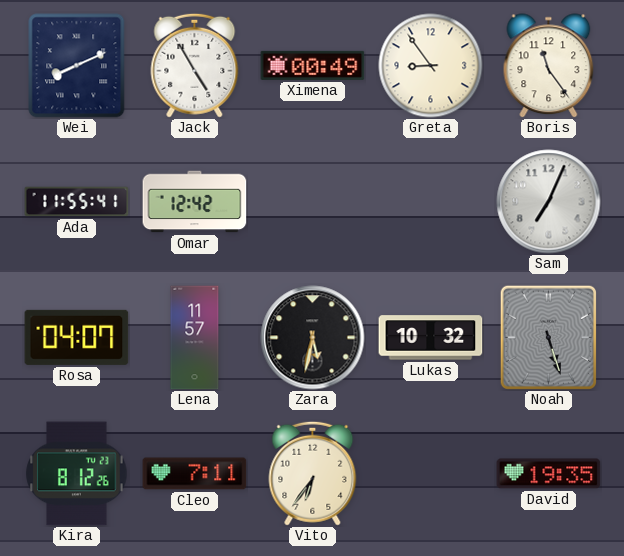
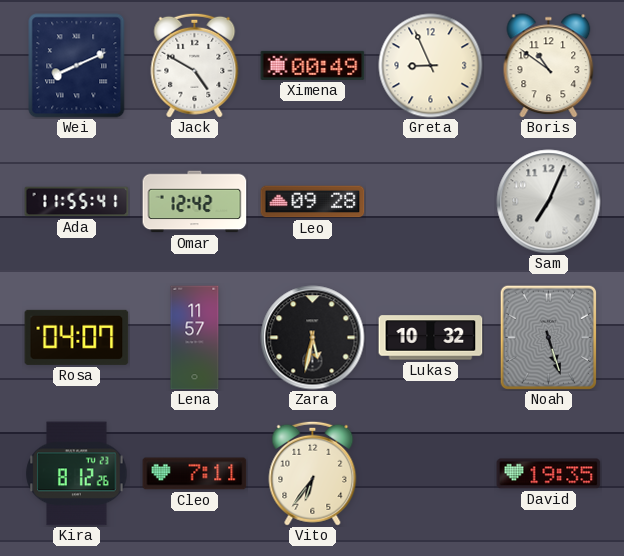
Jack: 4:55 -> 4:50
Greta: 8:54 -> 8:56
Boris: 11:24 -> 10:51
Leo: none -> 09:28
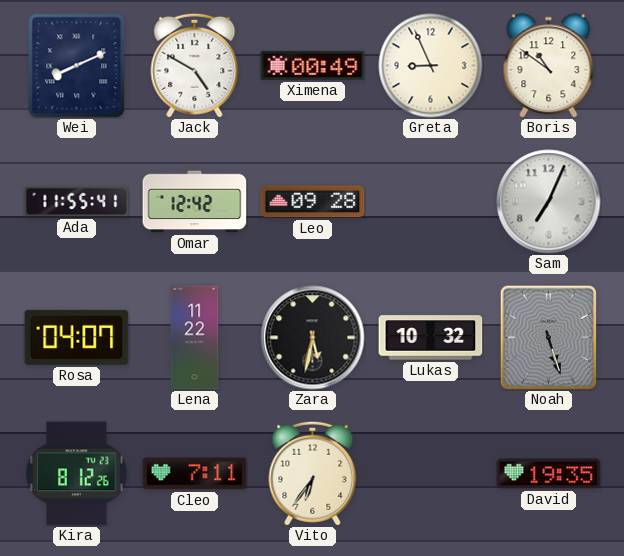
Lena: 11:57 -> 11:22
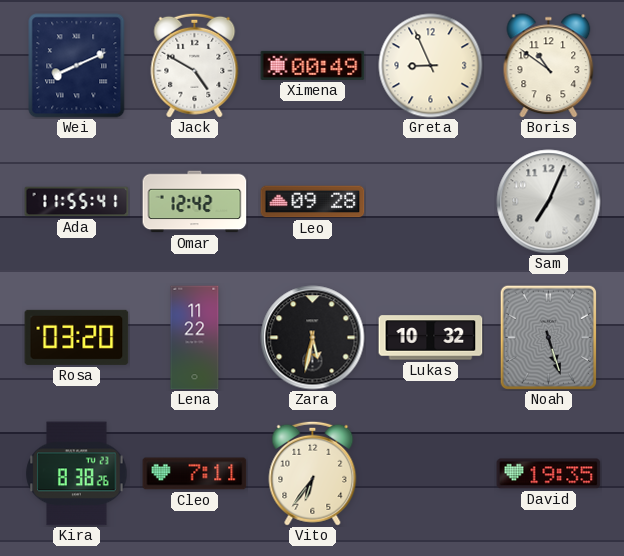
Rosa: 04:07 -> 03:20
Kira: 8:12 -> 8:38
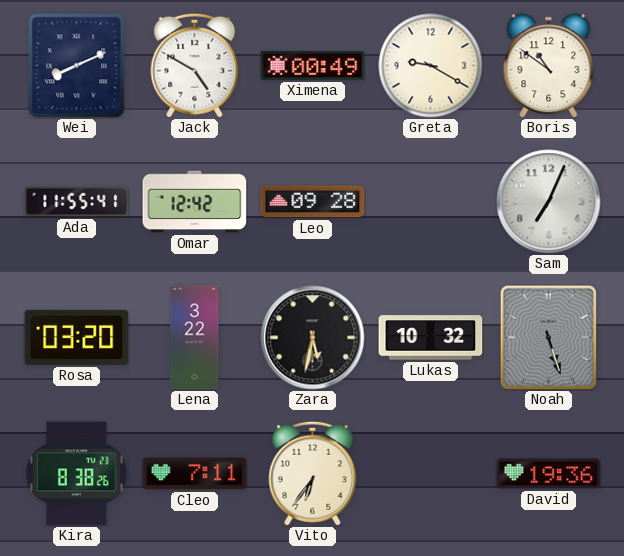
Greta: 8:56 -> 9:20
Lena: 11:22 -> 3:22
David: 19:35 -> 19:36
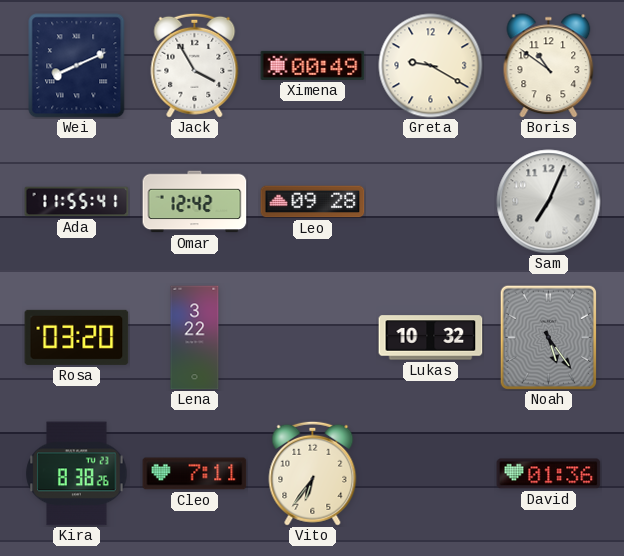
Jack: 4:50 -> 3:55
Zara: 5:32 -> none
Noah: 5:27 -> 5:24
David: 19:36 -> 01:36
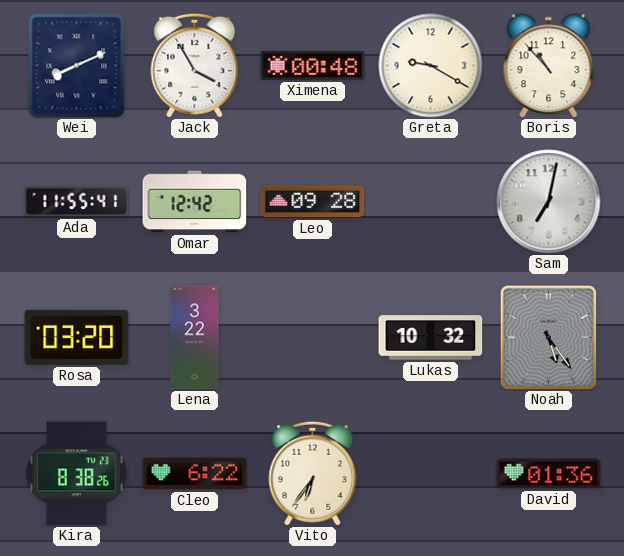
Ximena: 00:49 -> 00:48
Boris: 10:51 -> 10:53
Sam: 7:04 -> 7:02
Cleo: 7:11 -> 6:22
